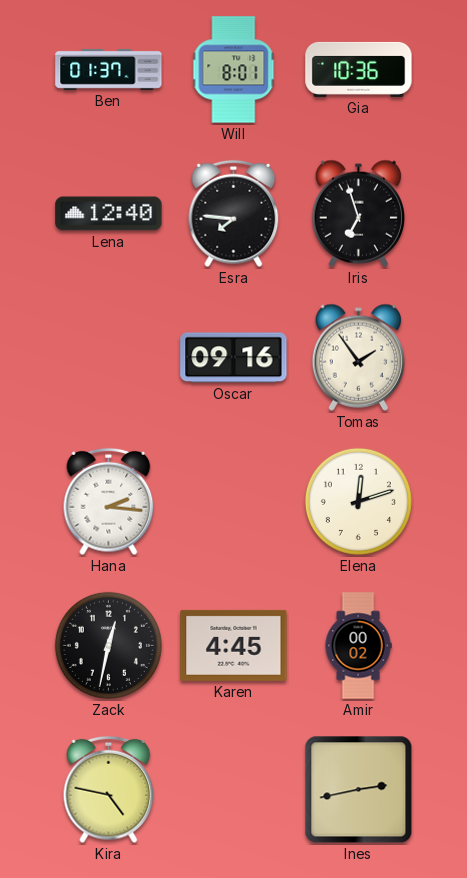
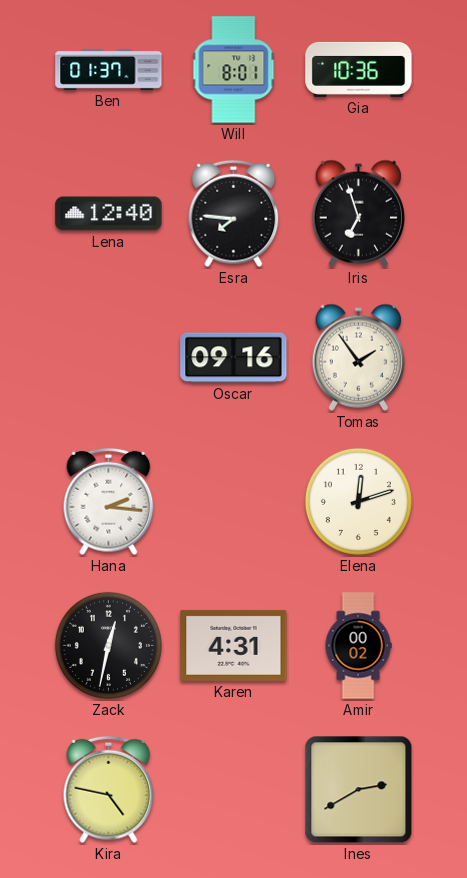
Karen: 4:45 -> 4:31
Ines: 2:43 -> 2:40
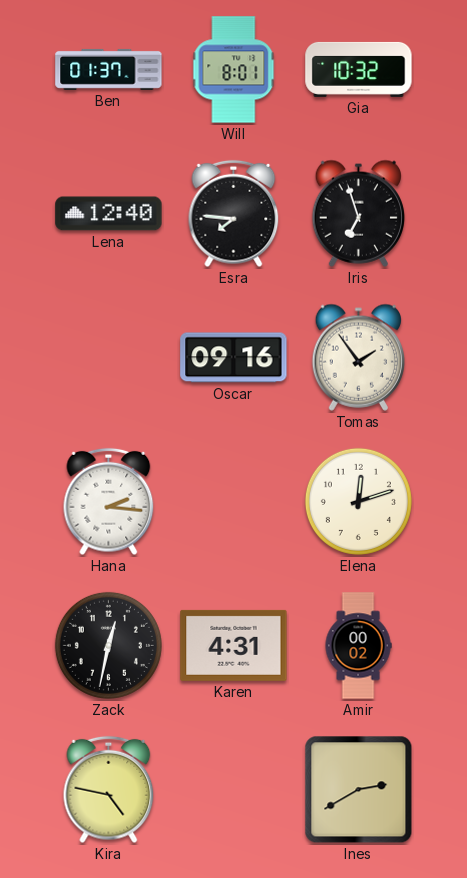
Gia: 10:36 -> 10:32
